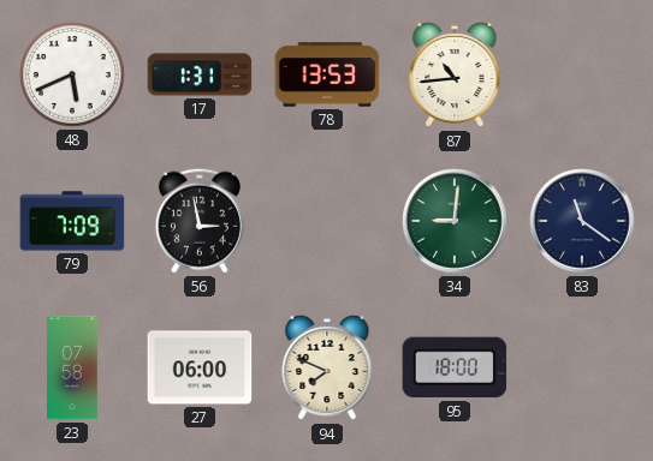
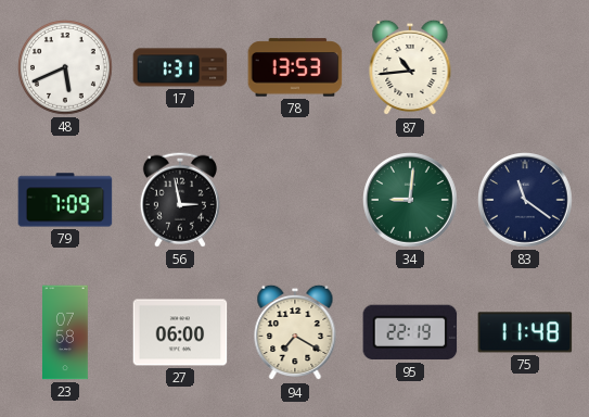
94: 7:49 -> 7:20
95: 18:00 -> 22:19
75: none -> 11:48
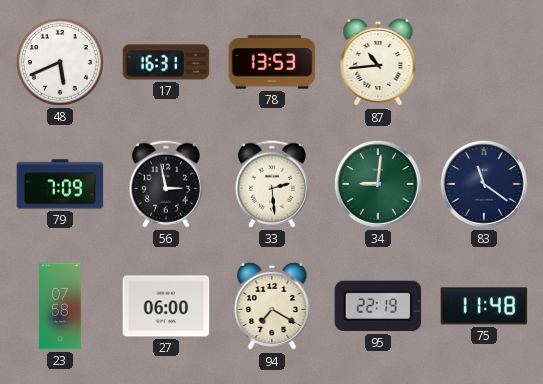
17: 1:31 -> 16:31
33: none -> 2:29
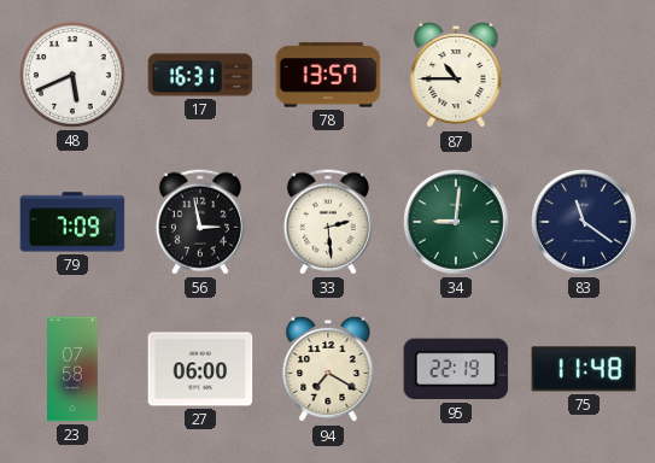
78: 13:53 -> 13:57
87: 10:44 -> 10:45
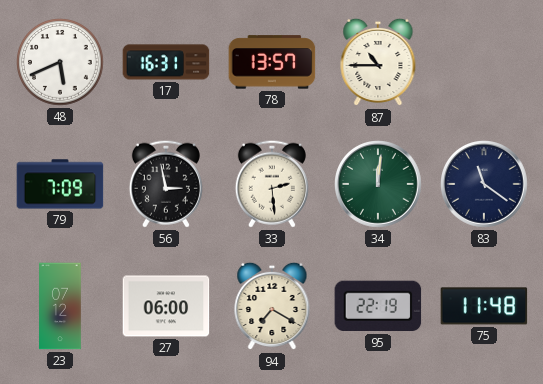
34: 9:01 -> 12:01
23: 07:58 -> 07:12
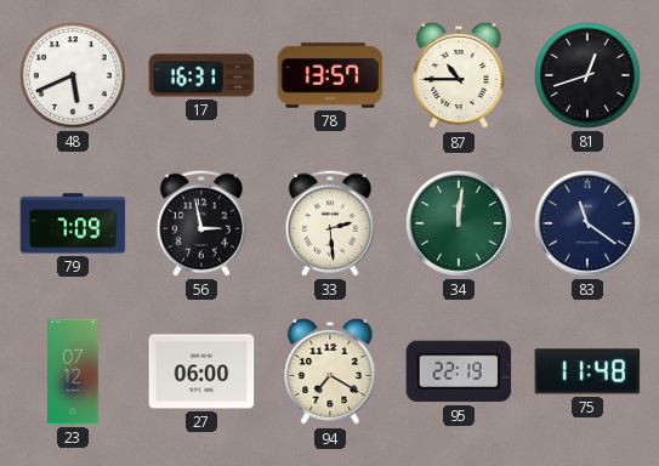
81: none -> 12:42
